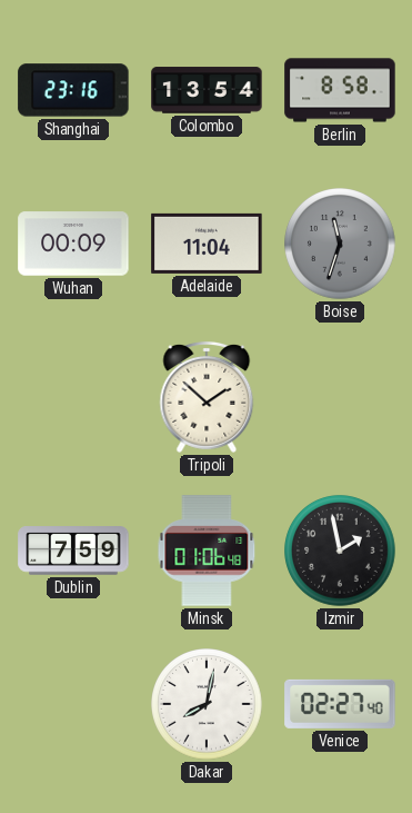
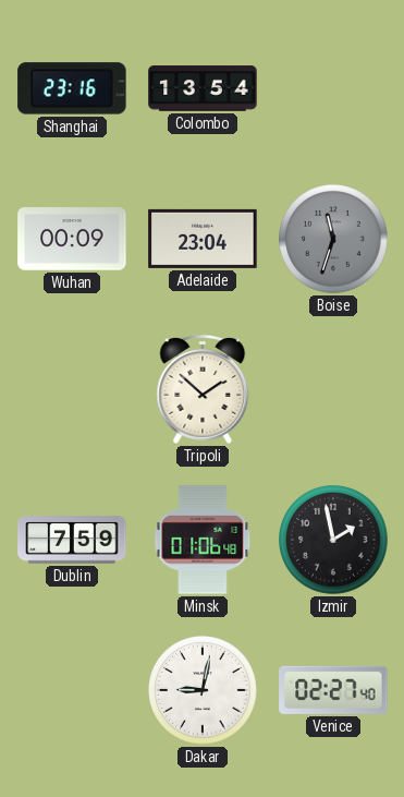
Berlin: 8:58 -> none
Adelaide: 11:04 -> 23:04
Dakar: 8:02 -> 9:02
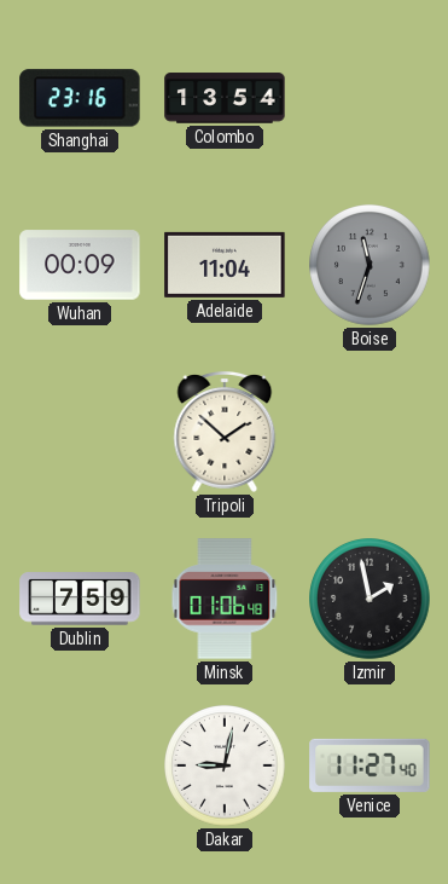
Adelaide: 23:04 -> 11:04
Venice: 02:27 -> 11:27
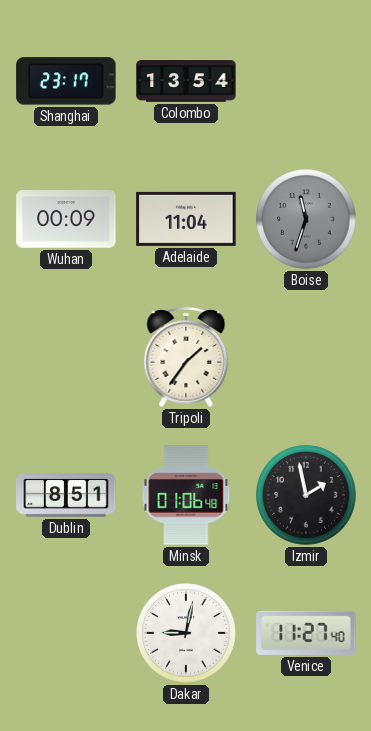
Shanghai: 23:16 -> 23:17
Tripoli: 1:52 -> 1:36
Dublin: 7:59 -> 8:51
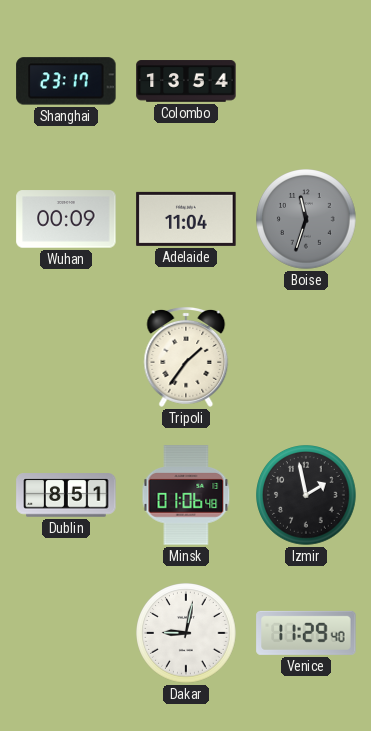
Venice: 11:27 -> 11:29
